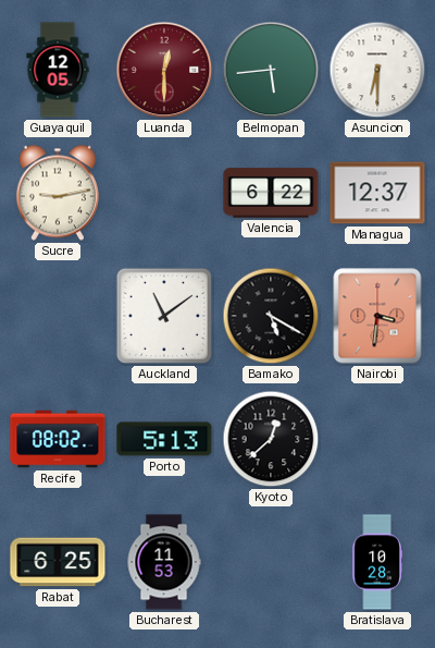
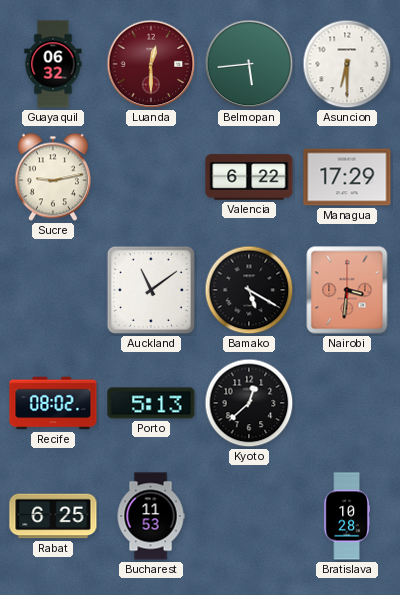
Guayaquil: 12:05 -> 06:32
Managua: 12:37 -> 17:29
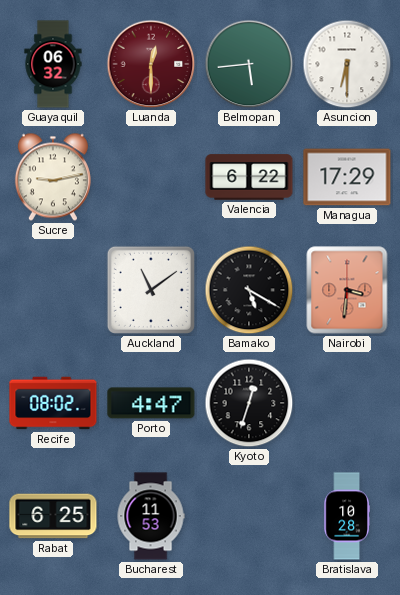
Porto: 5:13 -> 4:47
Kyoto: 12:38 -> 12:33
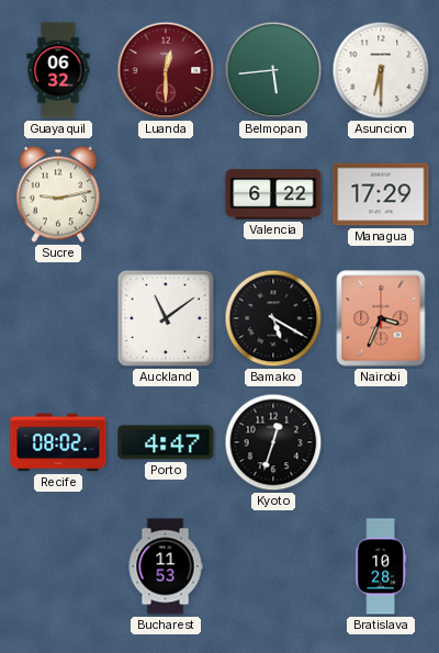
Nairobi: 3:31 -> 3:34
Rabat: 6:25 -> none
